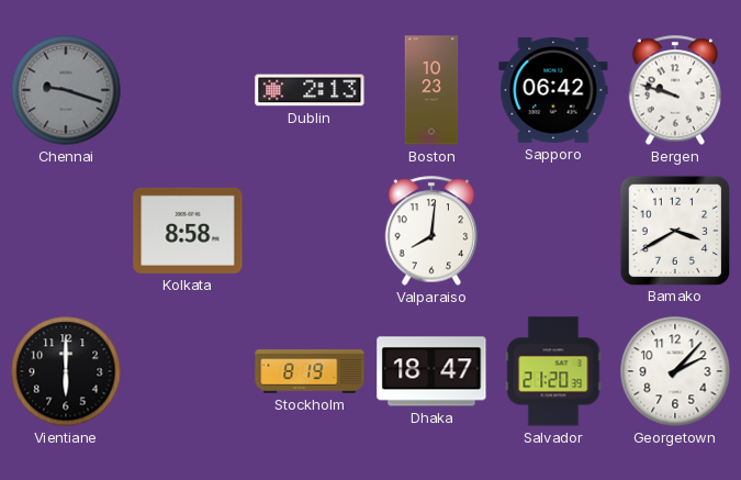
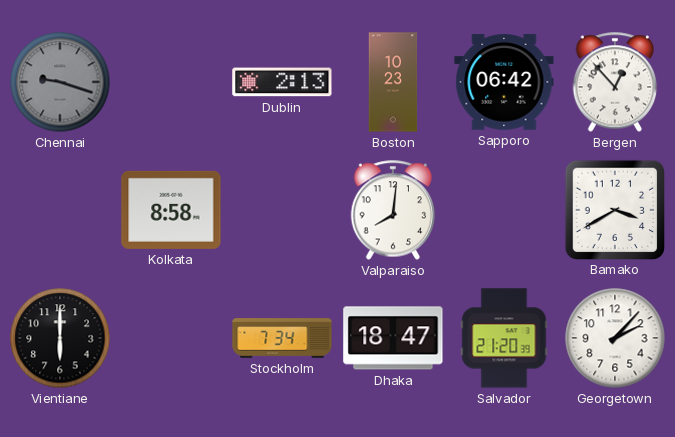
Bergen: 9:48 -> 12:53
Stockholm: 8:19 -> 7:34
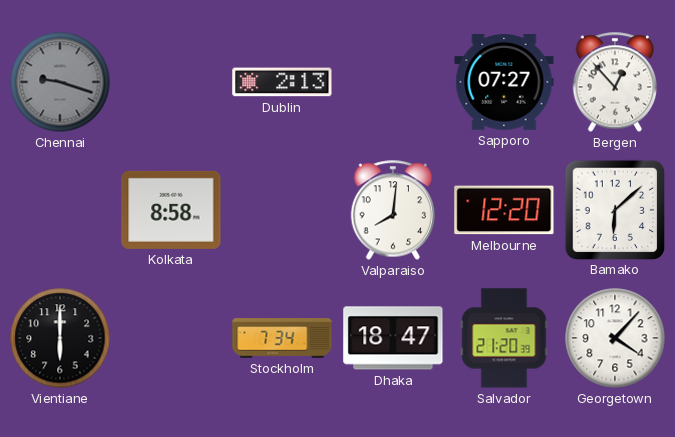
Boston: 10:23 -> none
Sapporo: 06:42 -> 07:27
Melbourne: none -> 12:20
Bamako: 3:40 -> 6:08
Georgetown: 2:07 -> 4:07
